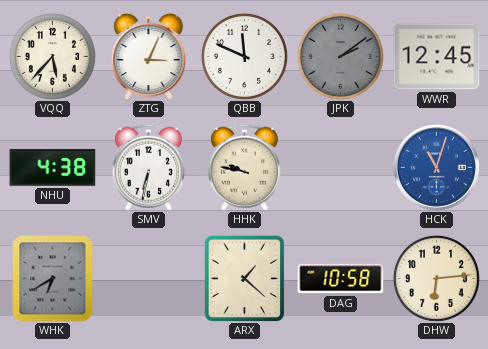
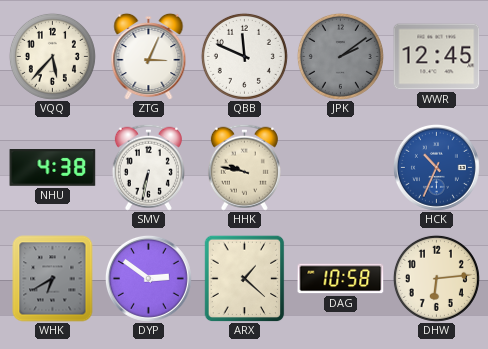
HCK: 11:03 -> 10:34
DYP: none -> 2:51
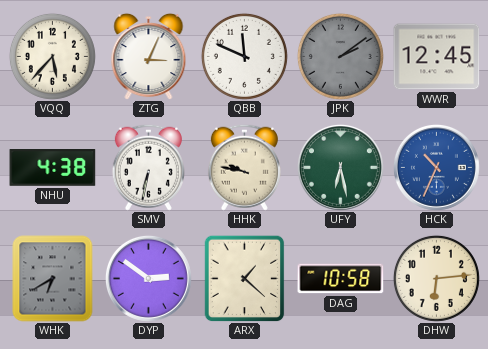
UFY: none -> 6:28
